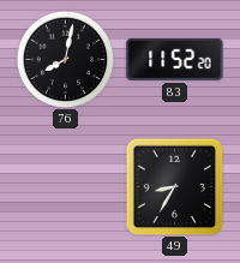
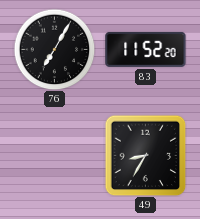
76: 8:02 -> 7:05
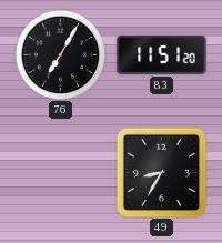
83: 11:52 -> 11:51
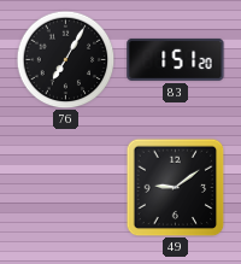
83: 11:51 -> 1:51
49: 8:35 -> 9:09
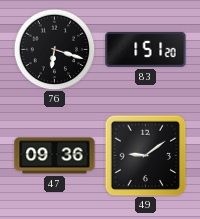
76: 7:05 -> 6:18
47: none -> 09:36
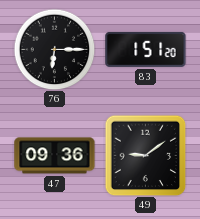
76: 6:18 -> 6:15
